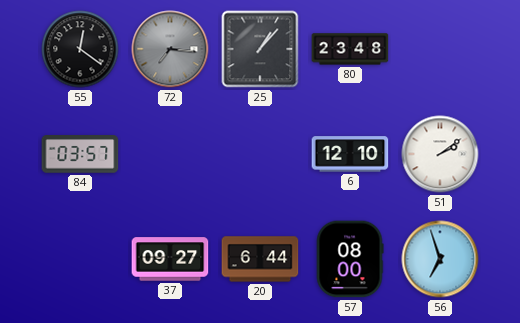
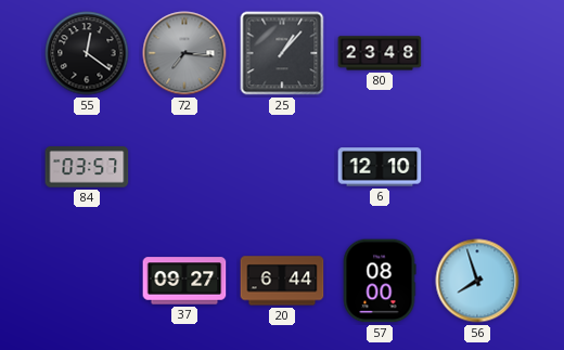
51: 2:09 -> none
56: 6:57 -> 7:57
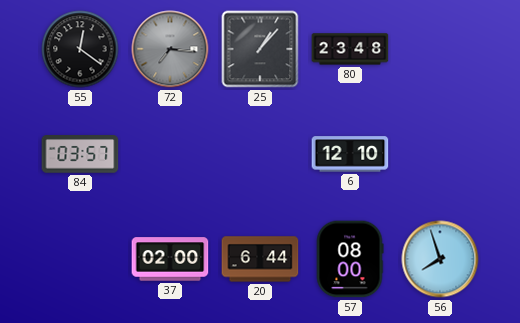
37: 09:27 -> 02:00
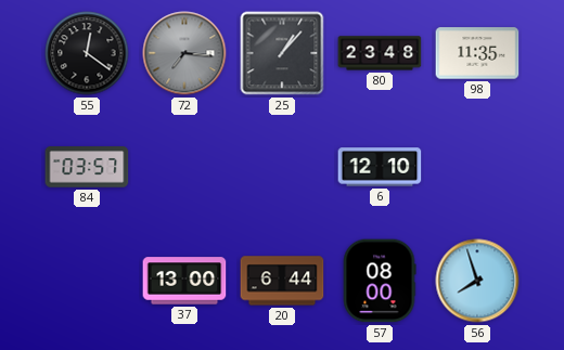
98: none -> 11:35
37: 02:00 -> 13:00
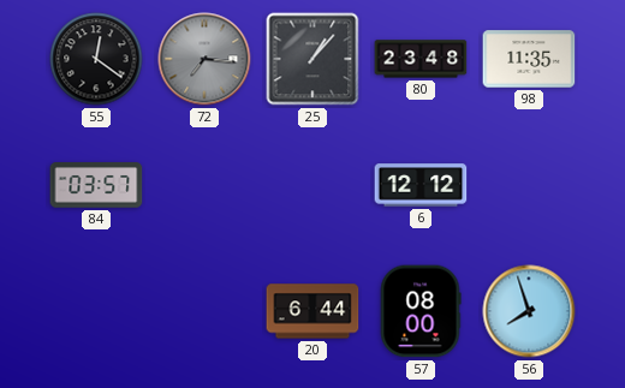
6: 12:10 -> 12:12
37: 13:00 -> none
